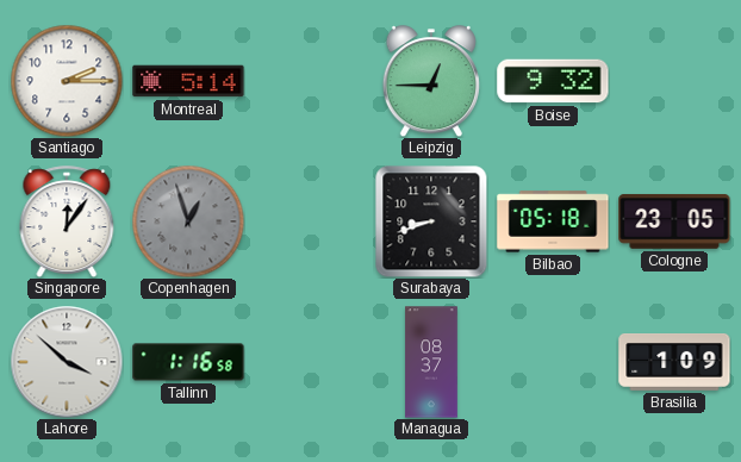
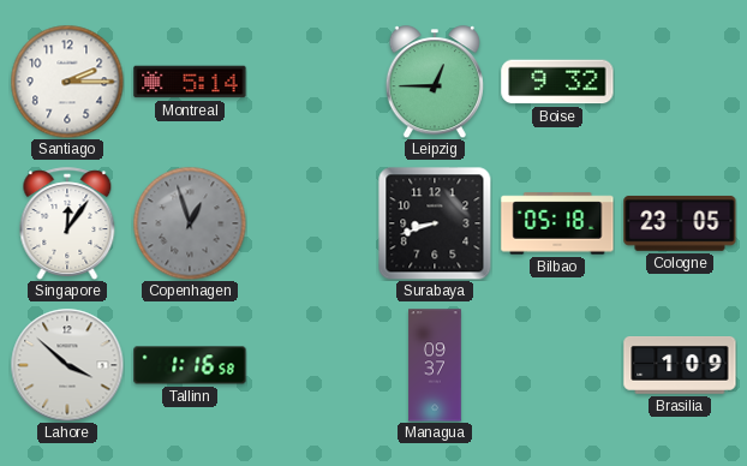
Managua: 08:37 -> 09:37
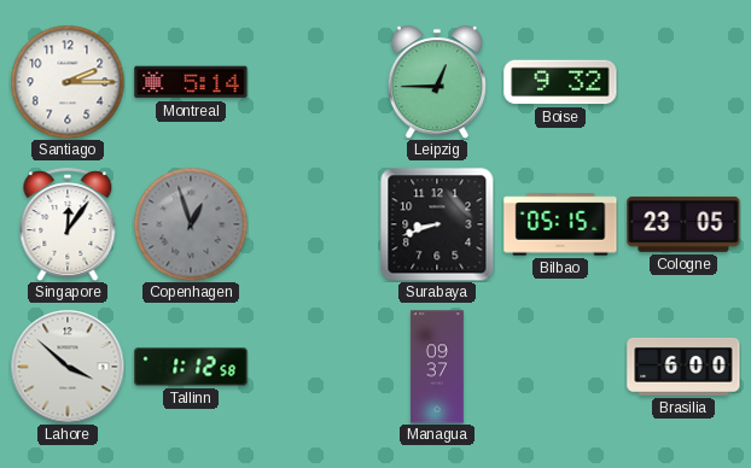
Bilbao: 05:18 -> 05:15
Tallinn: 1:16 -> 1:12
Brasilia: 1:09 -> 6:00
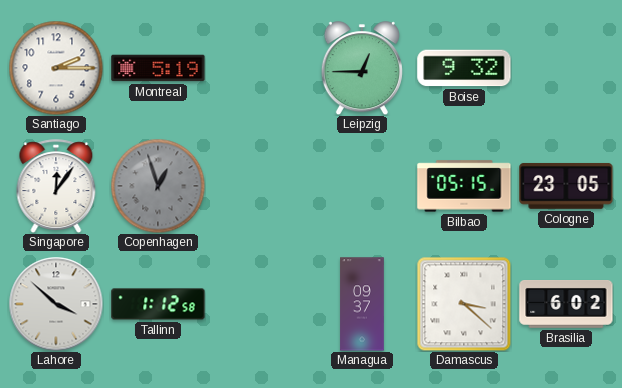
Montreal: 5:14 -> 5:19
Surabaya: 8:42 -> none
Damascus: none -> 3:22
Brasilia: 6:00 -> 6:02
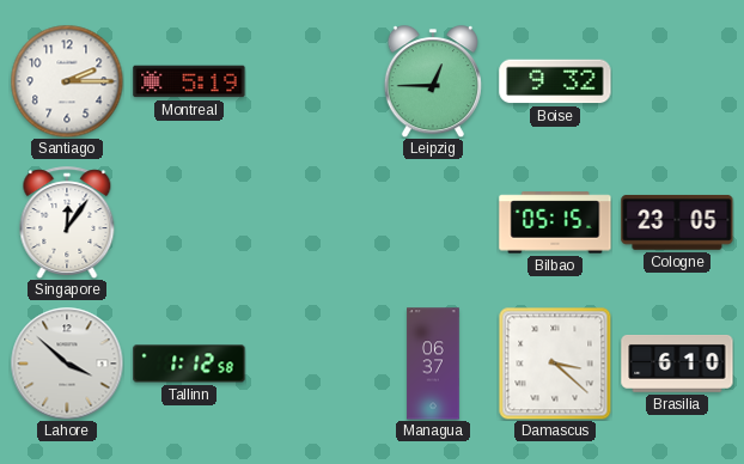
Copenhagen: 12:57 -> none
Managua: 09:37 -> 06:37
Brasilia: 6:02 -> 6:10
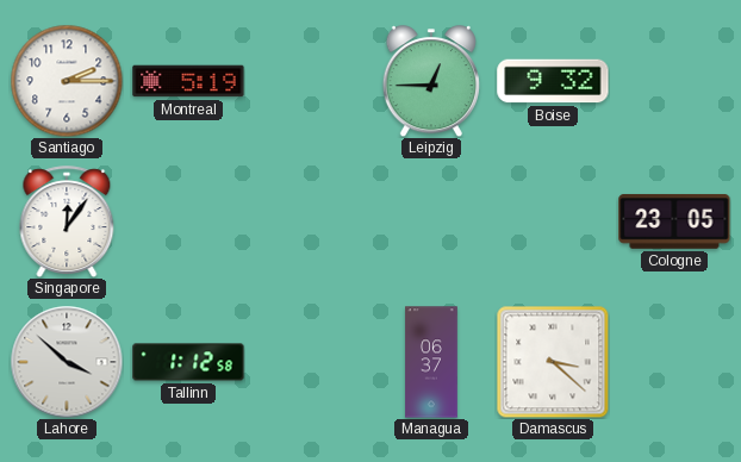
Bilbao: 05:15 -> none
Brasilia: 6:10 -> none
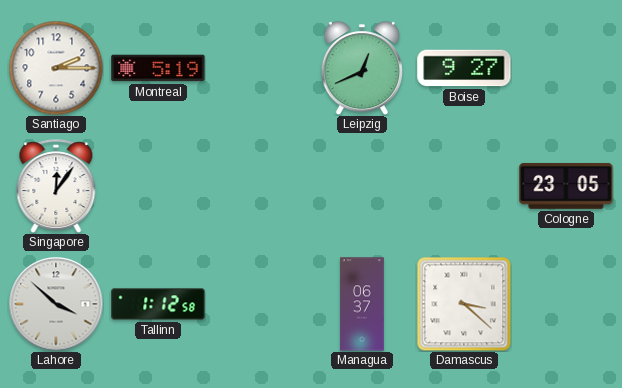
Leipzig: 12:45 -> 12:41
Boise: 9:32 -> 9:27
